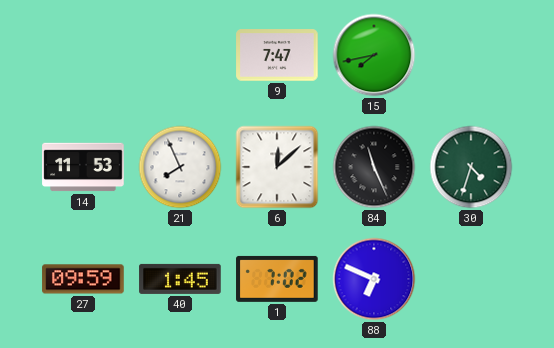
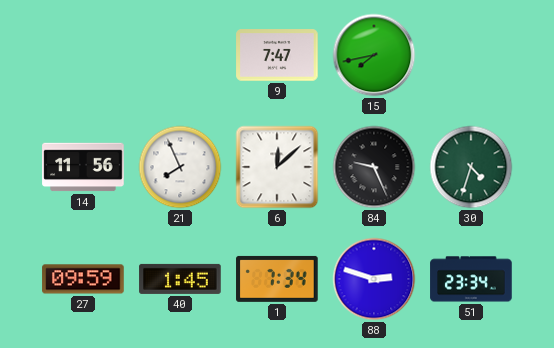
14: 11:53 -> 11:56
84: 11:26 -> 9:26
1: 7:02 -> 7:34
88: 6:49 -> 2:48
51: none -> 23:34
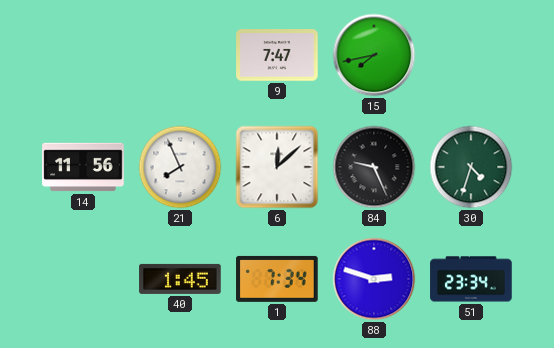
27: 09:59 -> none
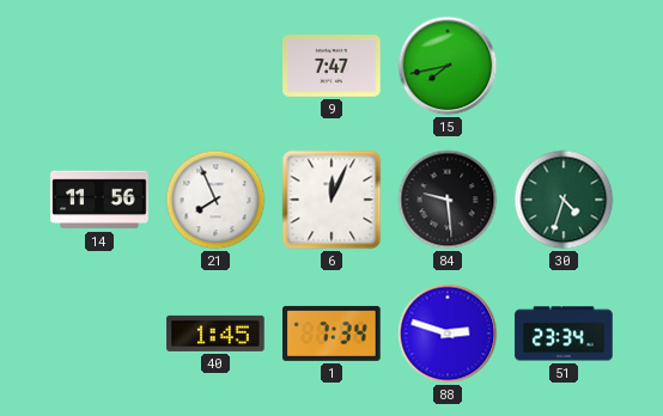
6: 12:08 -> 12:04
84: 9:26 -> 9:29
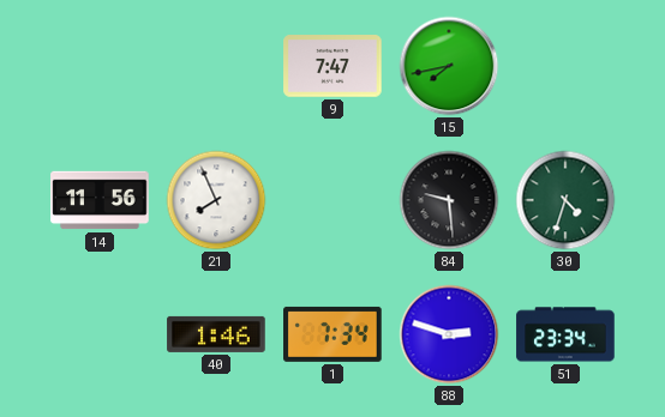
6: 12:04 -> none
40: 1:45 -> 1:46
